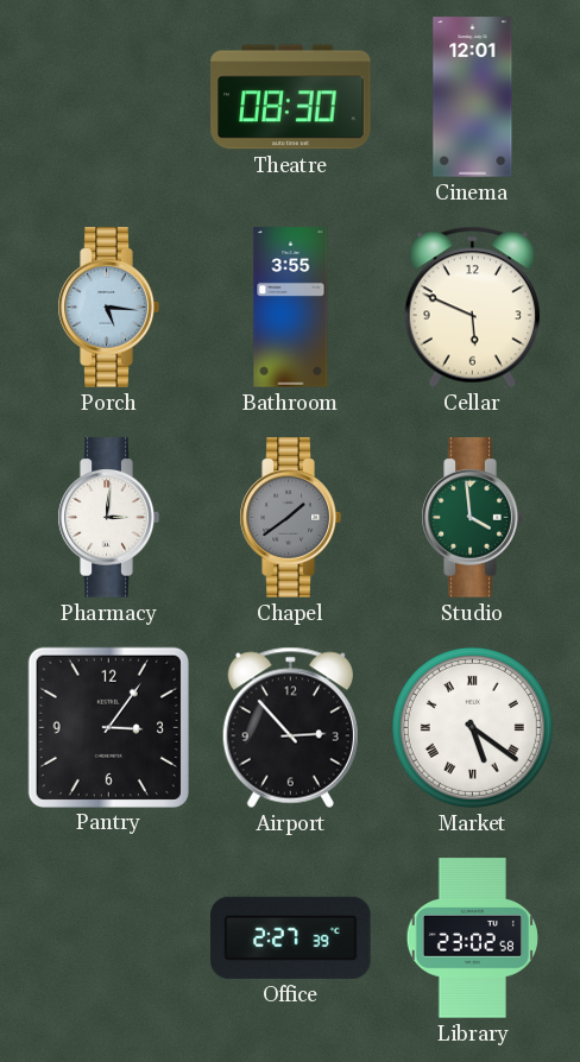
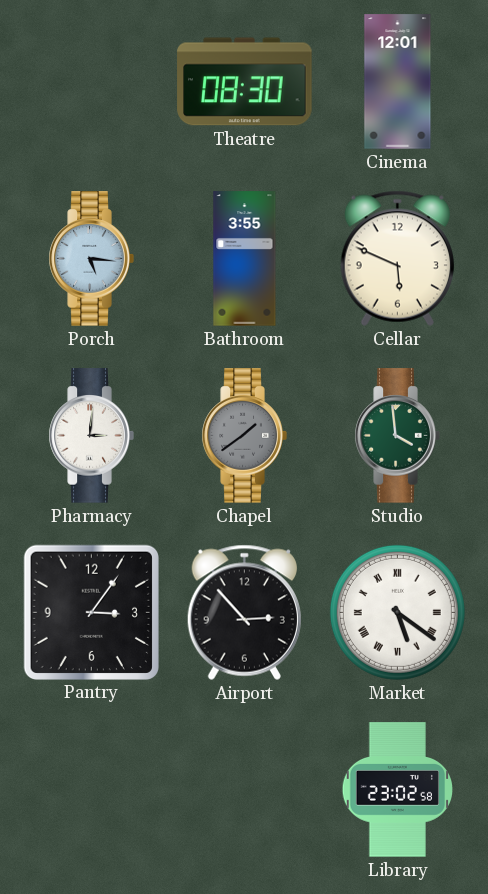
Office: 2:27 -> none
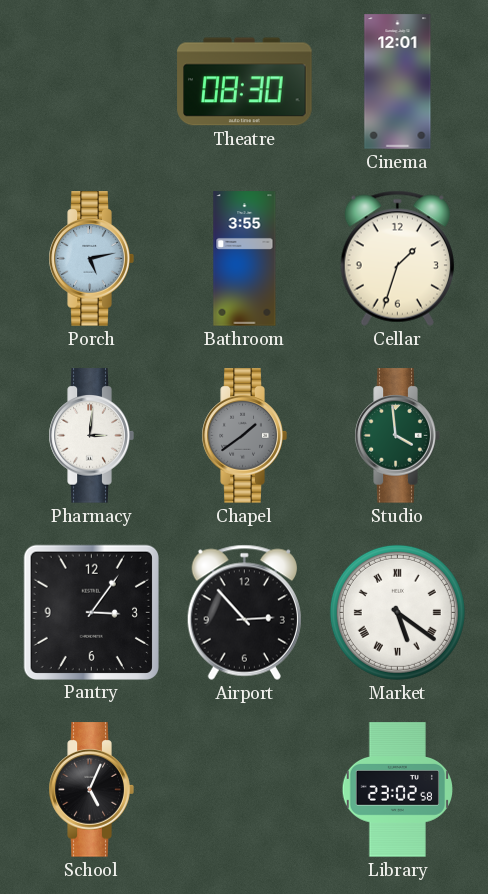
Porch: 5:16 -> 5:13
Cellar: 5:49 -> 1:33
School: none -> 5:04
